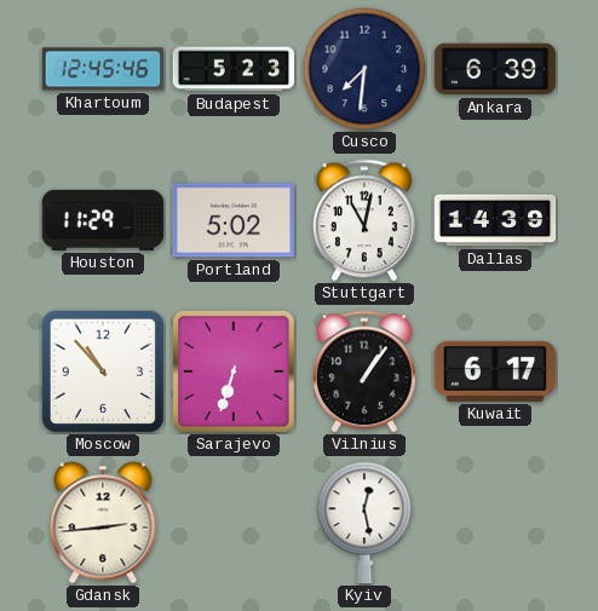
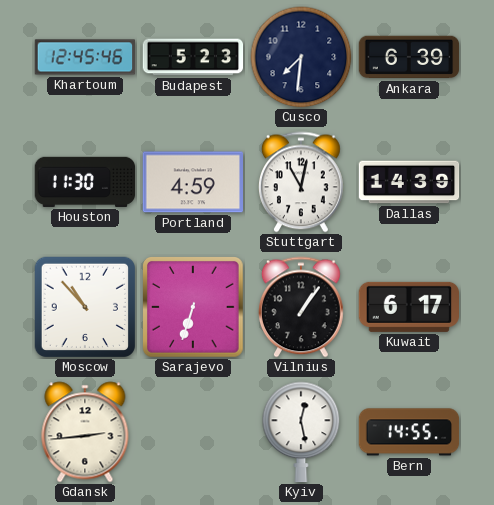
Houston: 11:29 -> 11:30
Portland: 5:02 -> 4:59
Bern: none -> 14:55
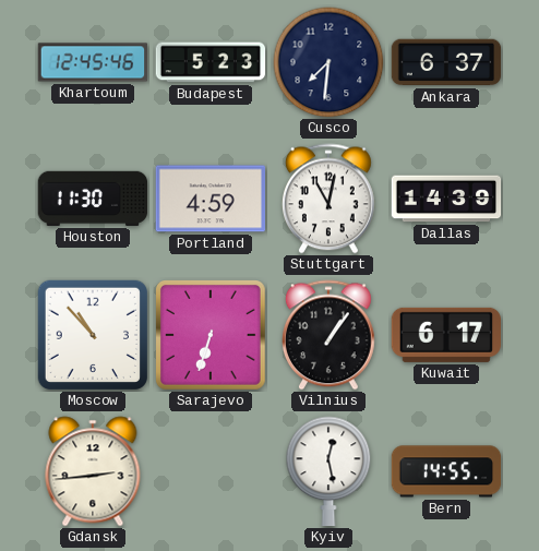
Ankara: 6:39 -> 6:37
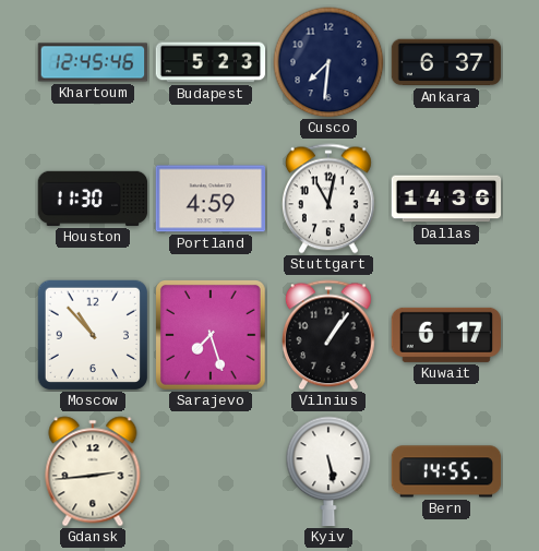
Dallas: 14:39 -> 14:36
Sarajevo: 6:33 -> 7:27
Kyiv: 12:28 -> 5:28
